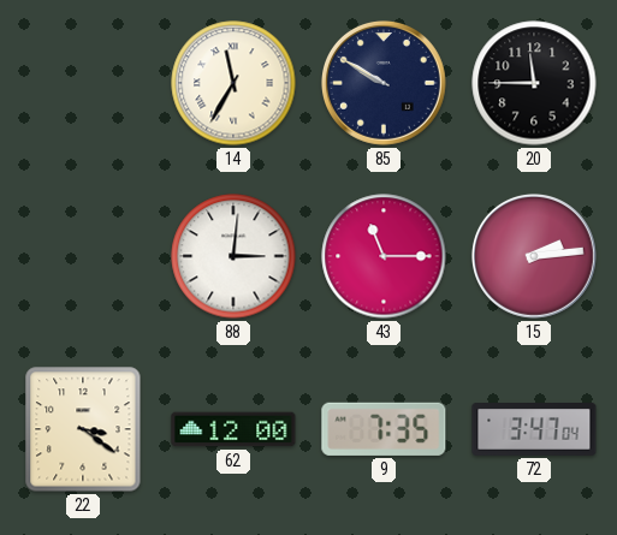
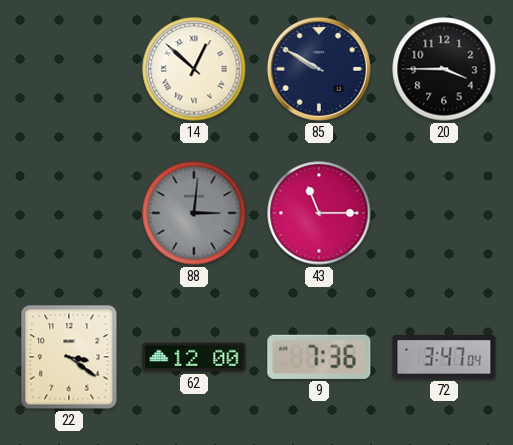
14: 11:35 -> 12:52
20: 11:45 -> 3:45
88 dial: white -> grey
15: 2:14 -> none
9: 7:35 -> 7:36
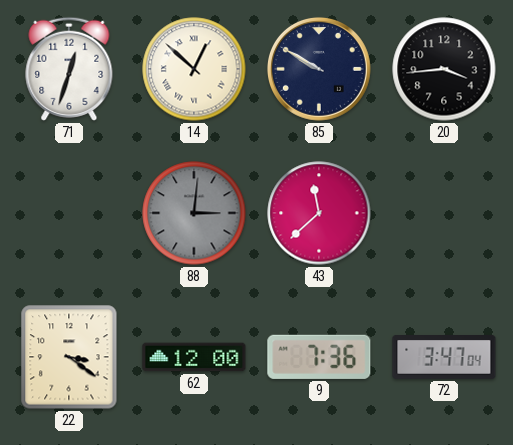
71: none -> 12:33
20: 3:45 -> 3:44
43: 11:15 -> 11:38
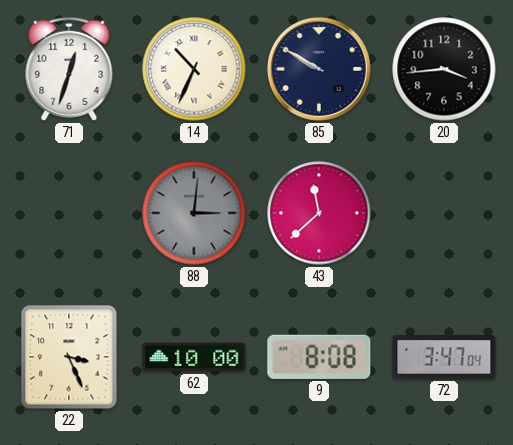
14: 12:52 -> 10:34
22: 3:21 -> 3:26
62: 12:00 -> 10:00
9: 7:36 -> 8:08
